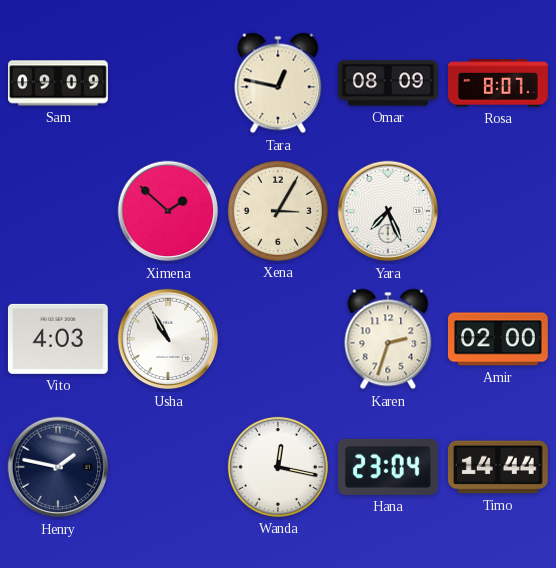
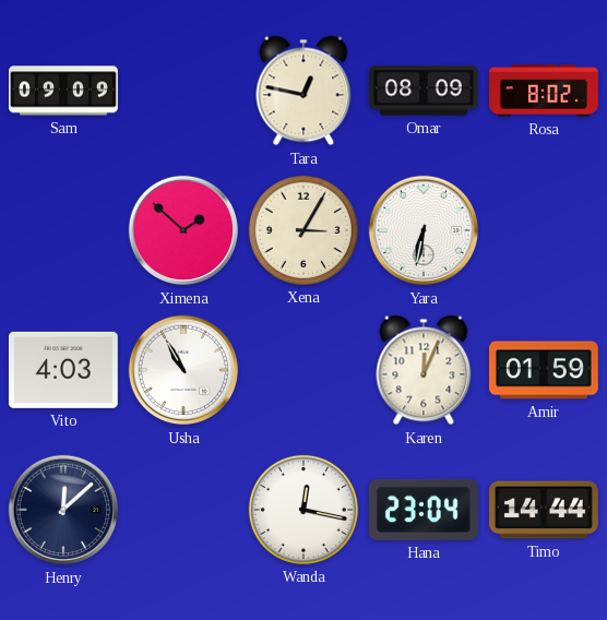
Rosa: 8:07 -> 8:02
Yara: 7:26 -> 6:32
Karen: 2:33 -> 12:04
Amir: 02:00 -> 01:59
Henry: 1:47 -> 12:08
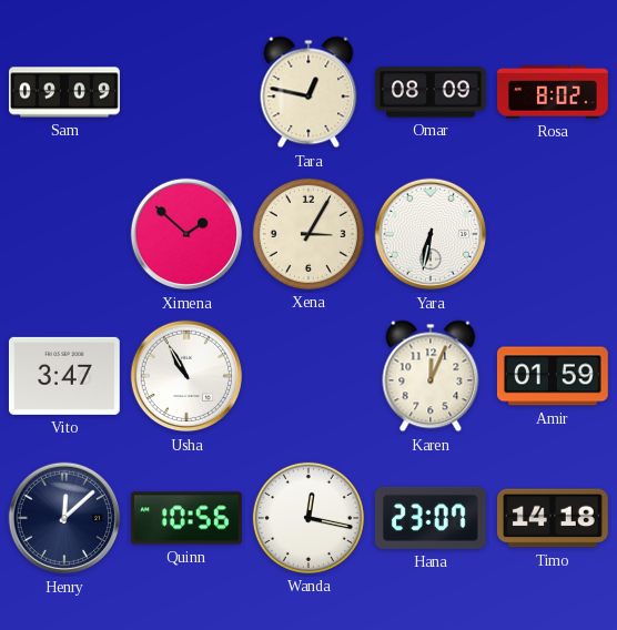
Vito: 4:03 -> 3:47
Quinn: none -> 10:56
Hana: 23:04 -> 23:07
Timo: 14:44 -> 14:18
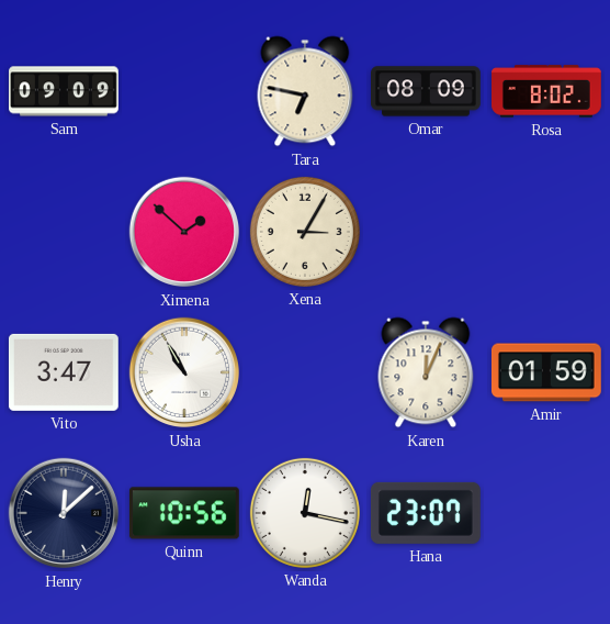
Tara: 12:47 -> 6:47
Yara: 6:32 -> none
Timo: 14:18 -> none
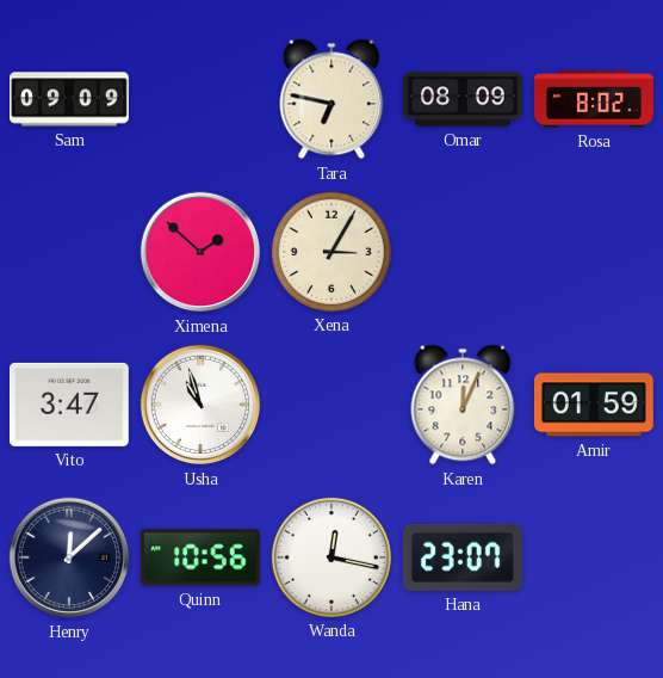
Usha: 10:55 -> 10:57
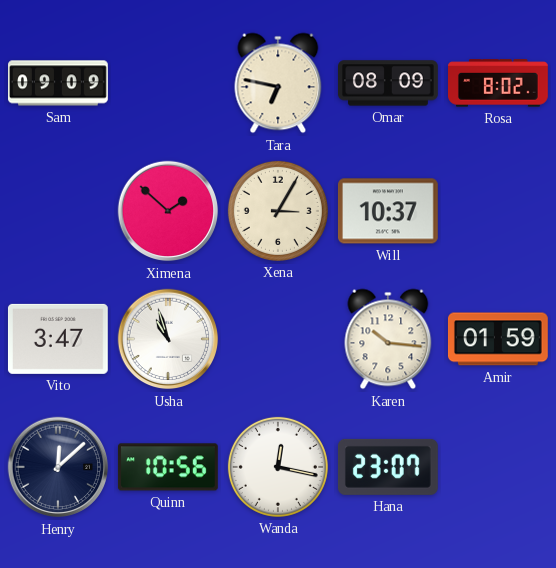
Will: none -> 10:37
Karen: 12:04 -> 10:16
